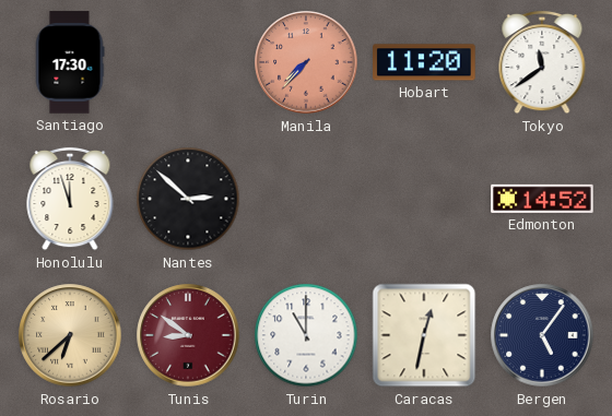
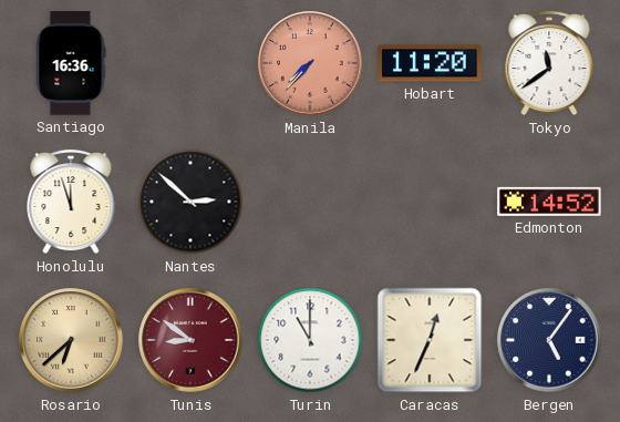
Santiago: 17:30 -> 16:36
Caracas: 12:32 -> 12:34
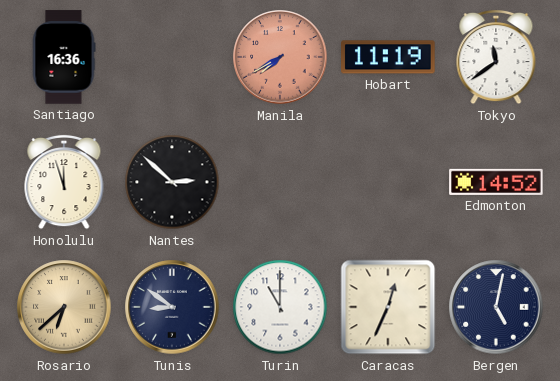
Manila: 7:37 -> 7:40
Hobart: 11:20 -> 11:19
Tunis dial: burgundy -> navy
Bergen: 5:06 -> 5:02
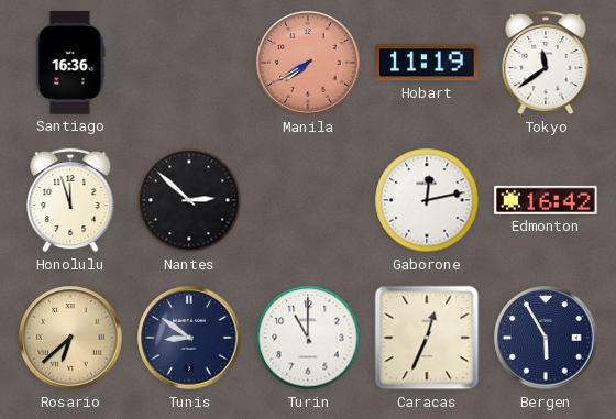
Gaborone: none -> 12:13
Edmonton: 14:52 -> 16:42
Bergen: 5:02 -> 5:55
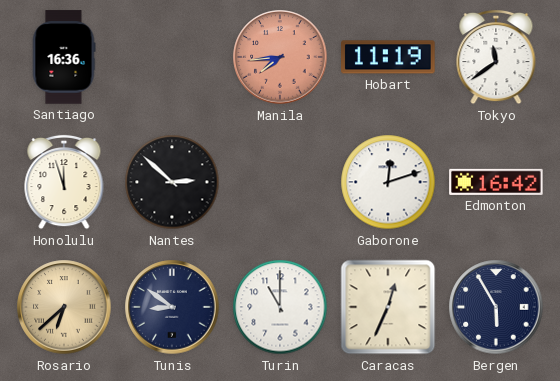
Manila: 7:40 -> 7:44
Gaborone: 12:13 -> 12:12
